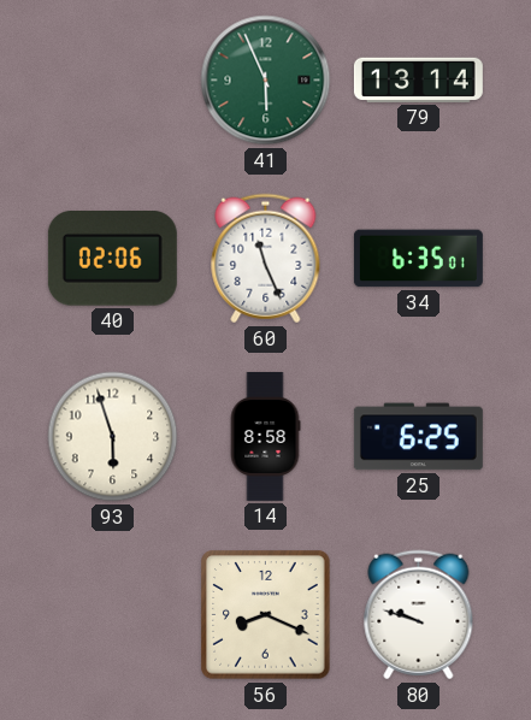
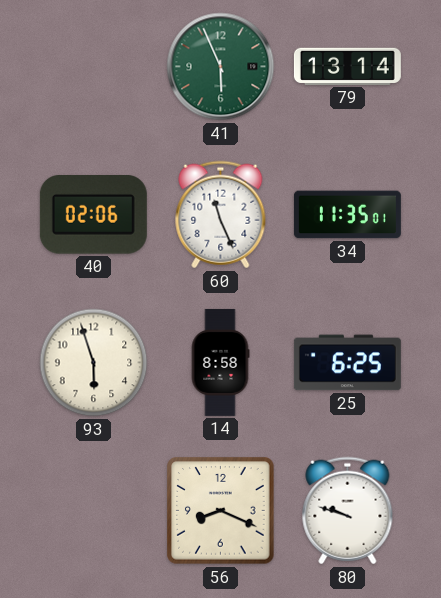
34: 6:35 -> 11:35
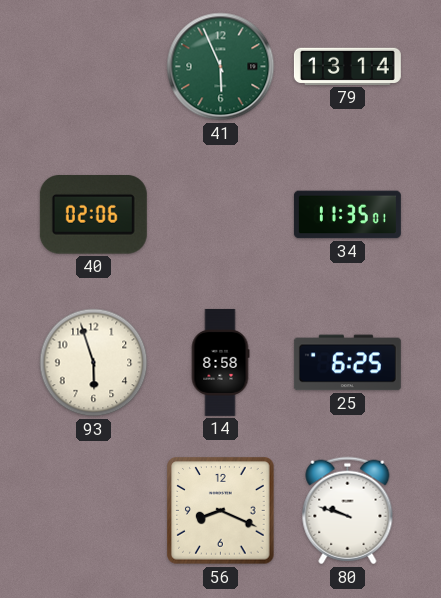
60: 11:26 -> none
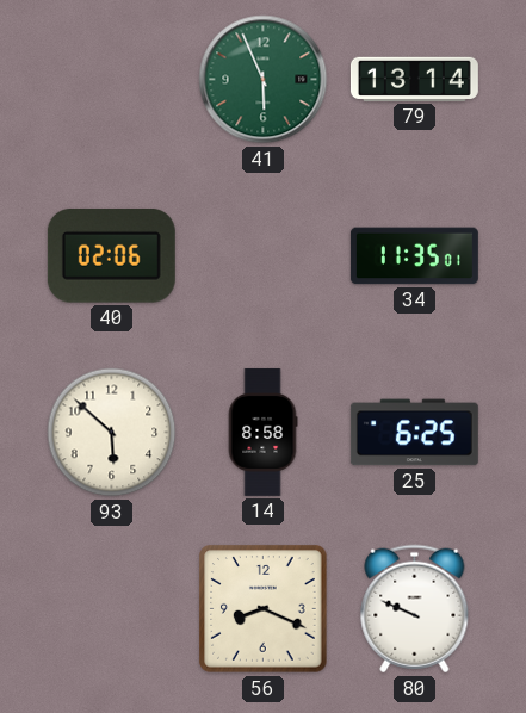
93: 5:57 -> 5:52
80: 9:48 -> 9:49
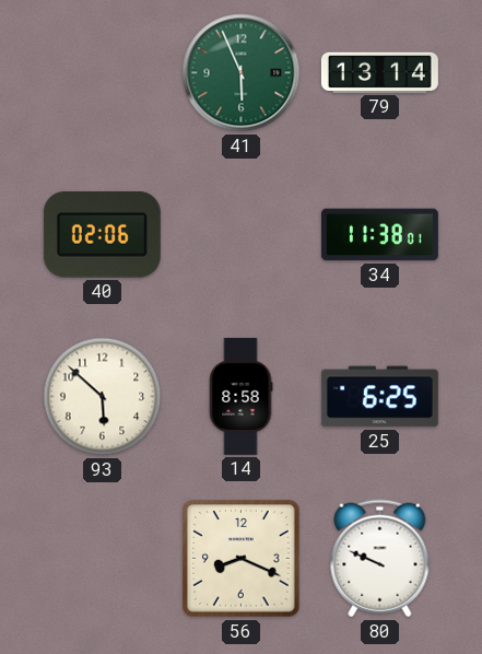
34: 11:35 -> 11:38
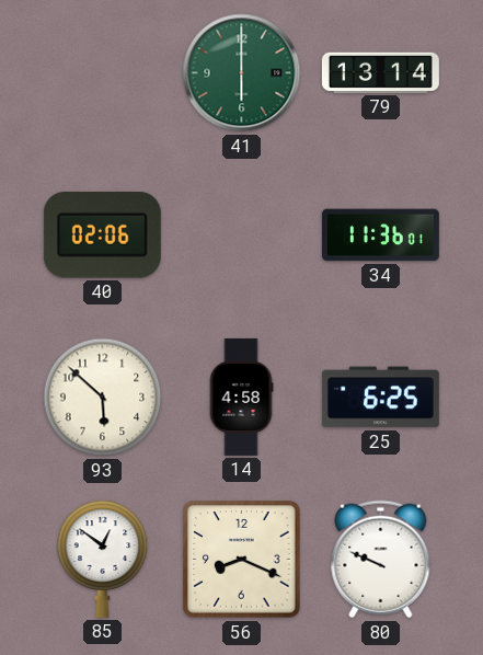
41: 5:56 -> 6:00
34: 11:38 -> 11:36
14: 8:58 -> 4:58
85: none -> 12:51
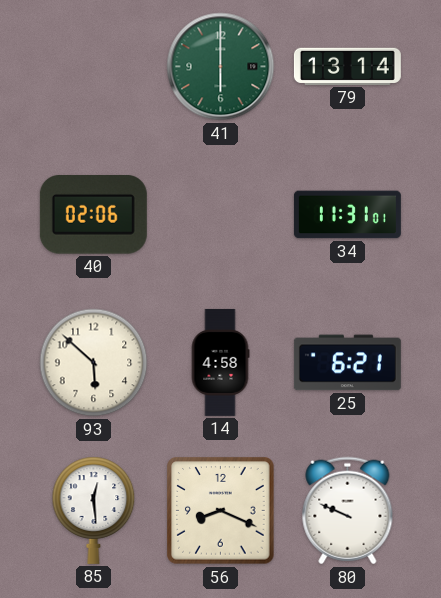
34: 11:36 -> 11:31
25: 6:25 -> 6:21
85: 12:51 -> 12:29
